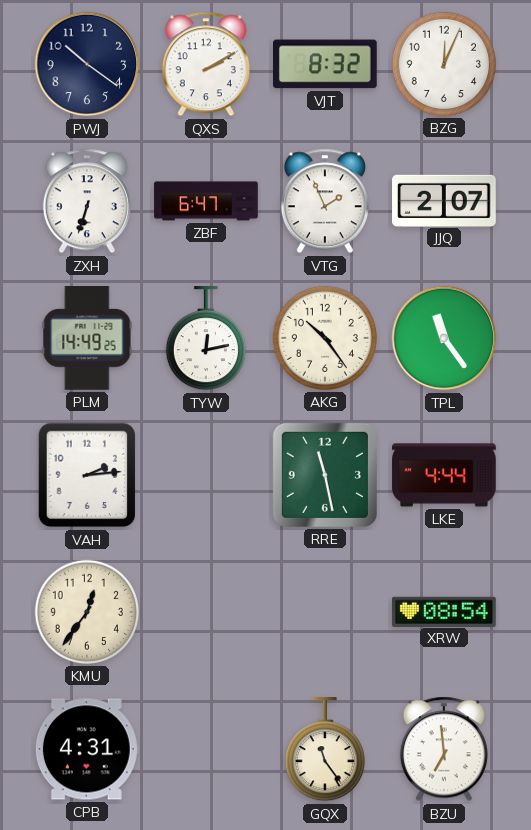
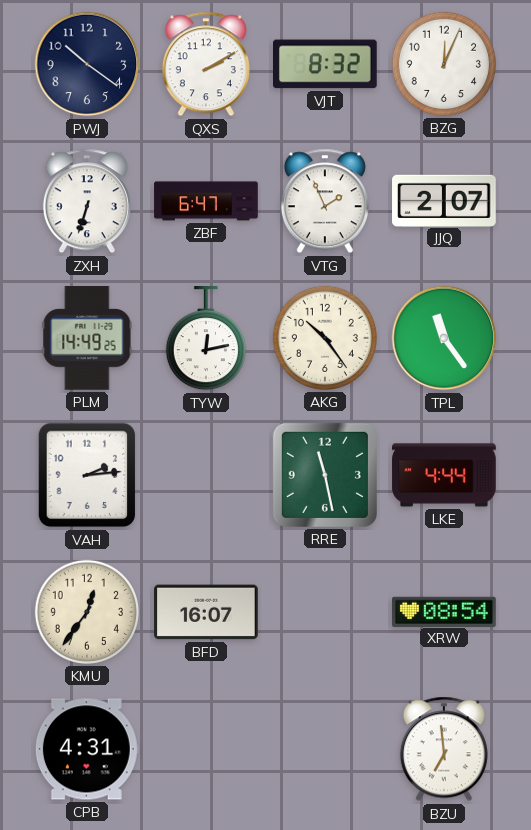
BFD: none -> 16:07
GQX: 11:24 -> none
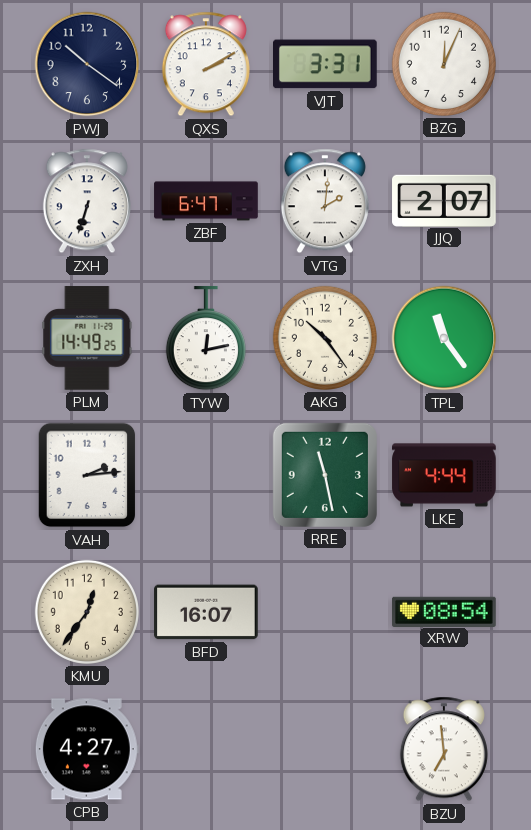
VJT: 8:32 -> 3:31
VTG: 1:56 -> 2:01
CPB: 4:31 -> 4:27
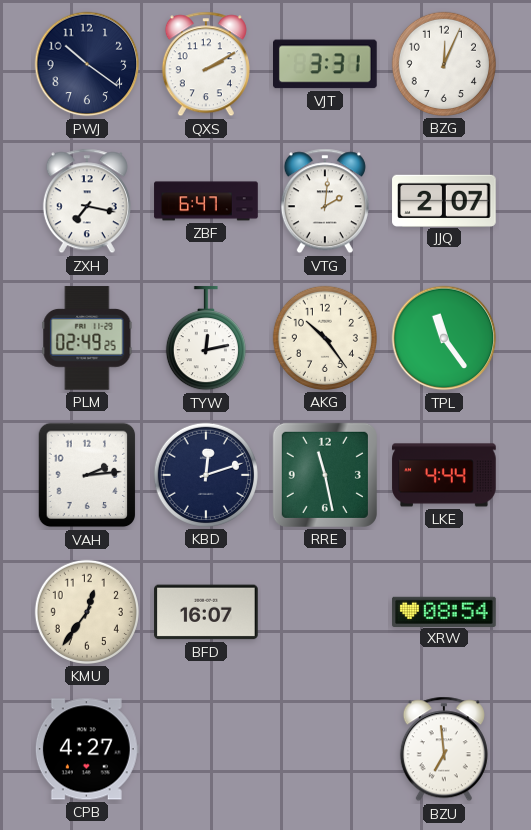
ZXH: 6:33 -> 7:17
PLM: 14:49 -> 02:49
KBD: none -> 12:12
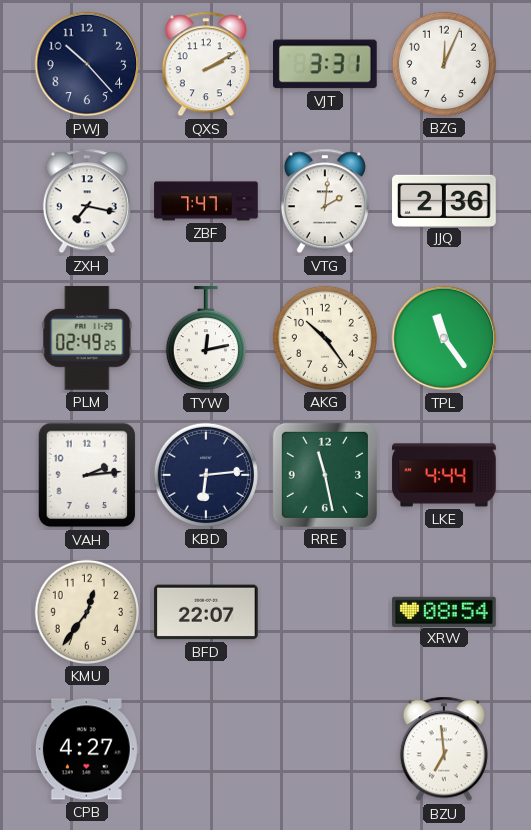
PWJ: 10:21 -> 10:23
ZBF: 6:47 -> 7:47
JJQ: 2:07 -> 2:36
KBD: 12:12 -> 6:14
BFD: 16:07 -> 22:07
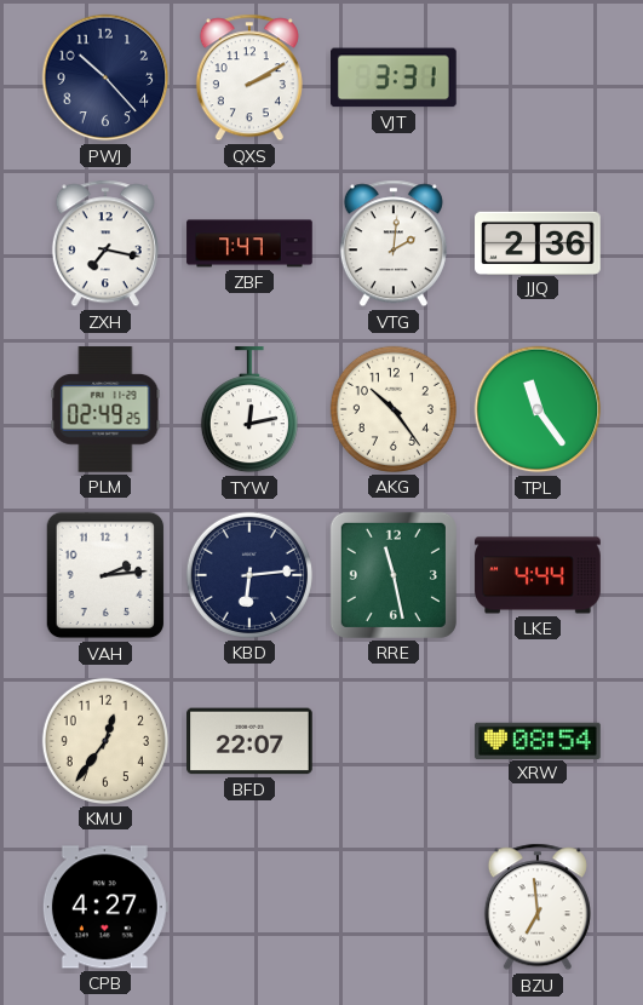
BZG: 12:04 -> none
